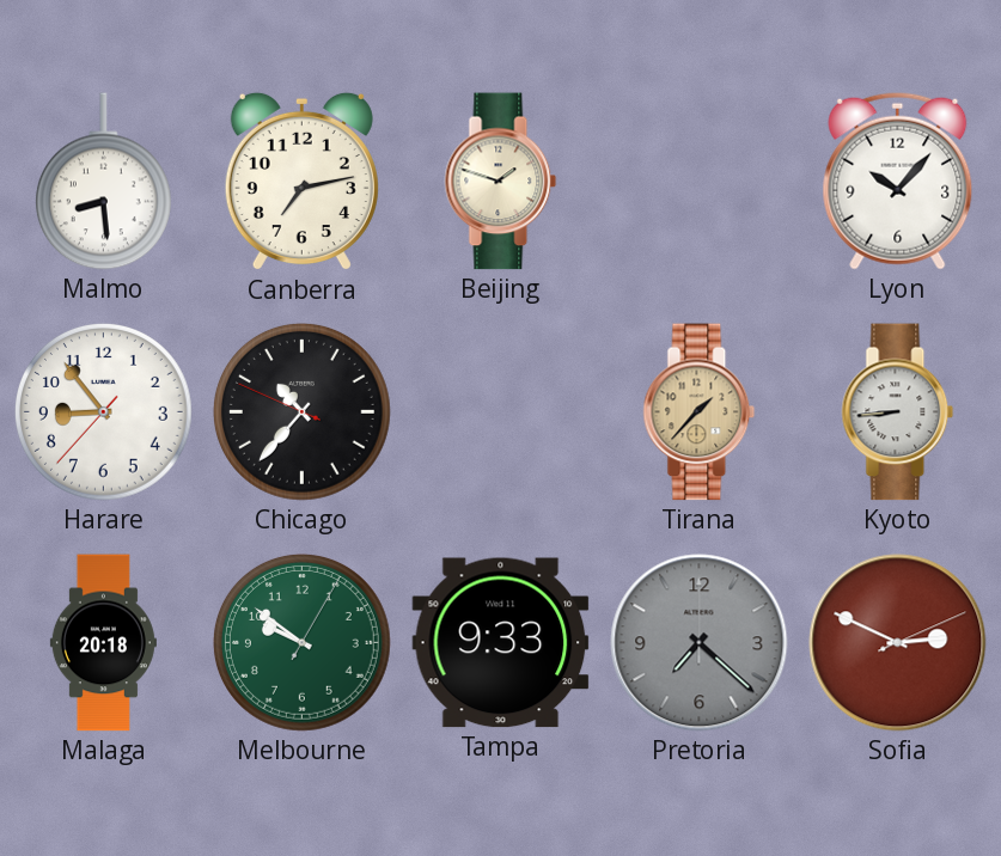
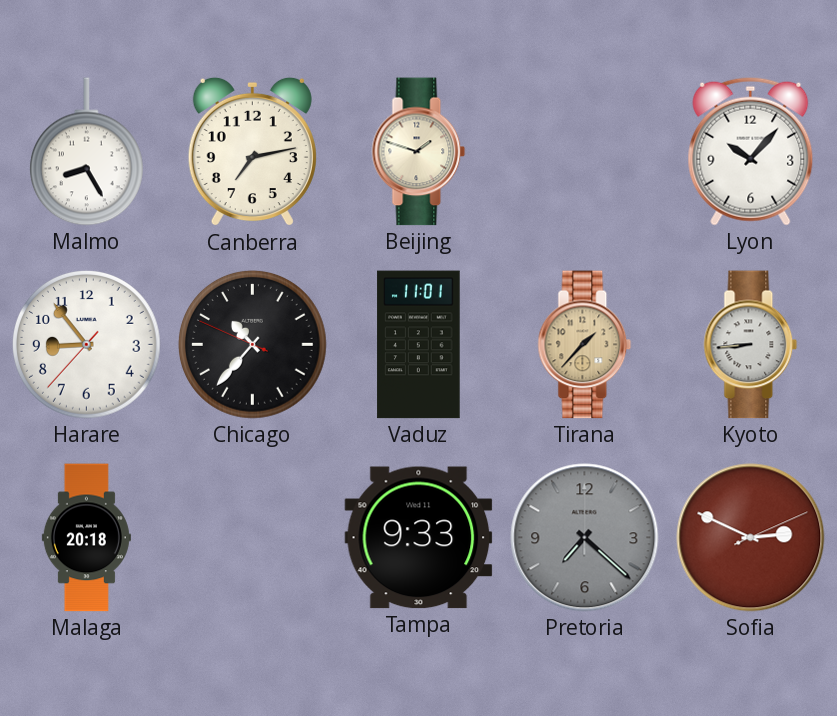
Malmo: 8:29 -> 8:25
Vaduz: none -> 11:01
Melbourne: 9:51 -> none
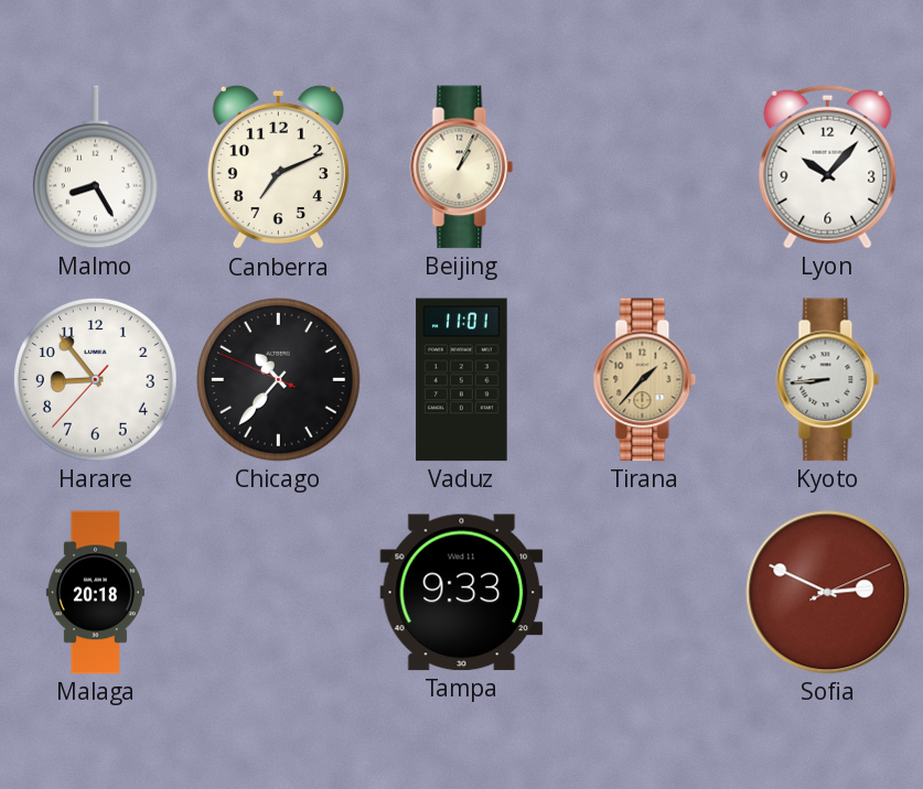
Canberra: 7:13 -> 7:11
Beijing: 1:48 -> 1:04
Pretoria: 7:22 -> none
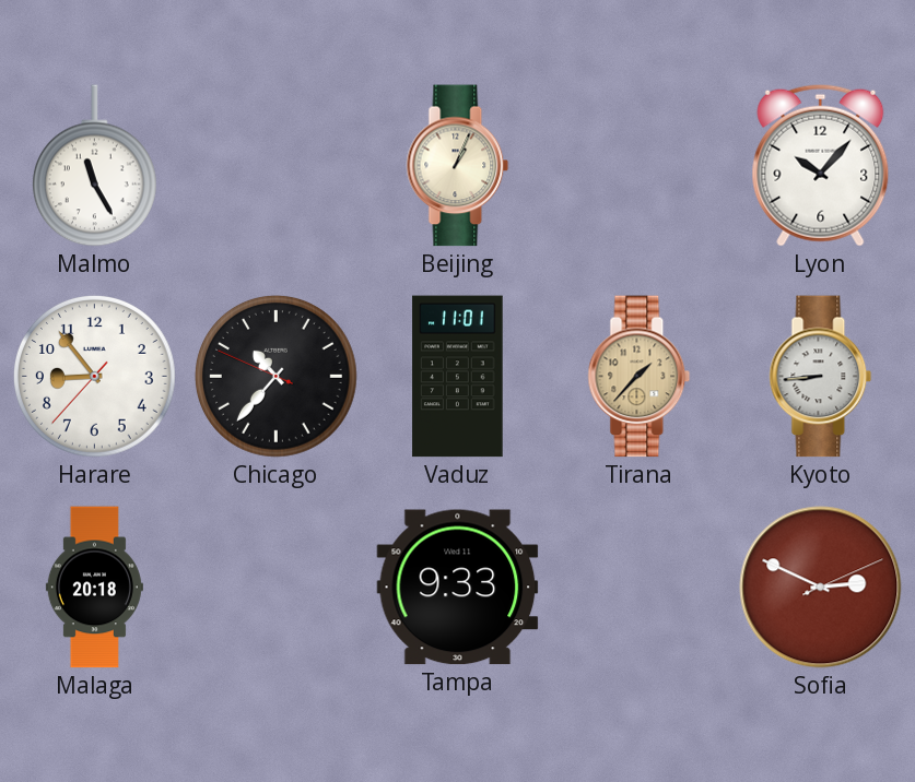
Malmo: 8:25 -> 11:25
Canberra: 7:11 -> none
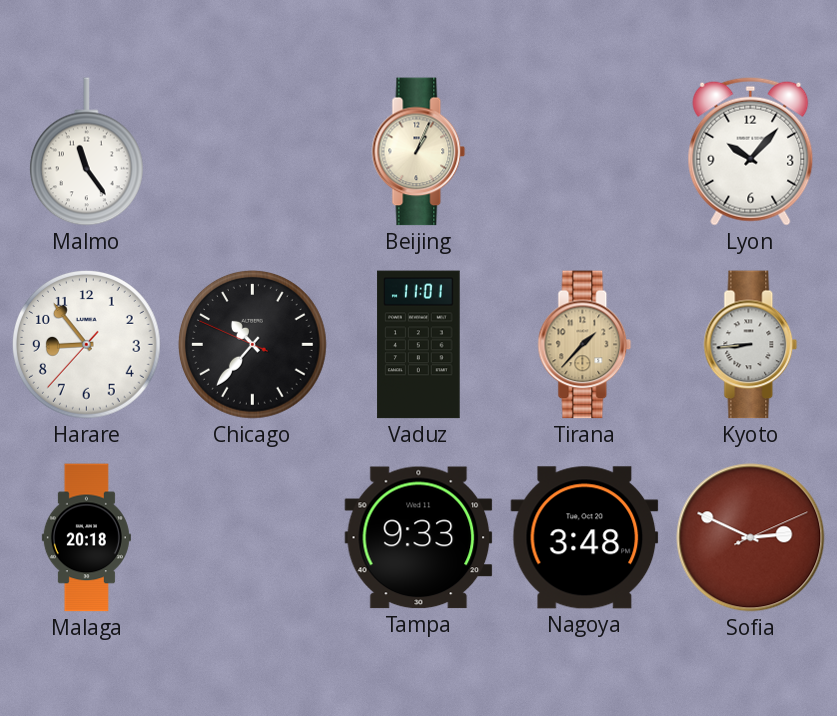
Malmo: 11:25 -> 11:24
Nagoya: none -> 3:48
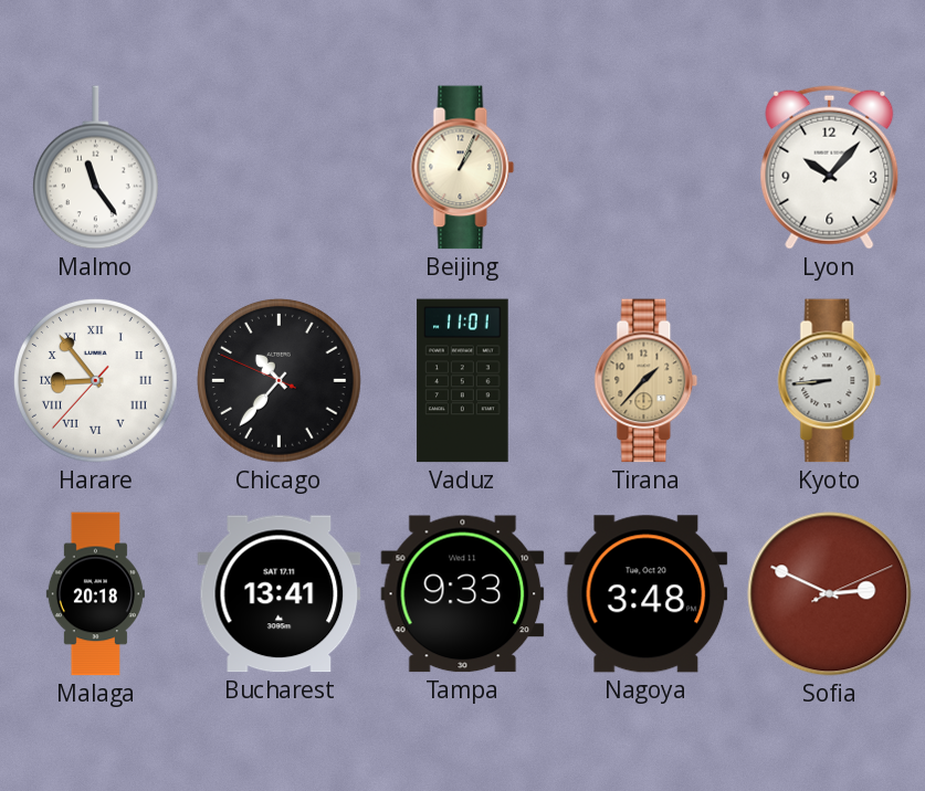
Harare numerals: Arabic -> Roman
Bucharest: none -> 13:41
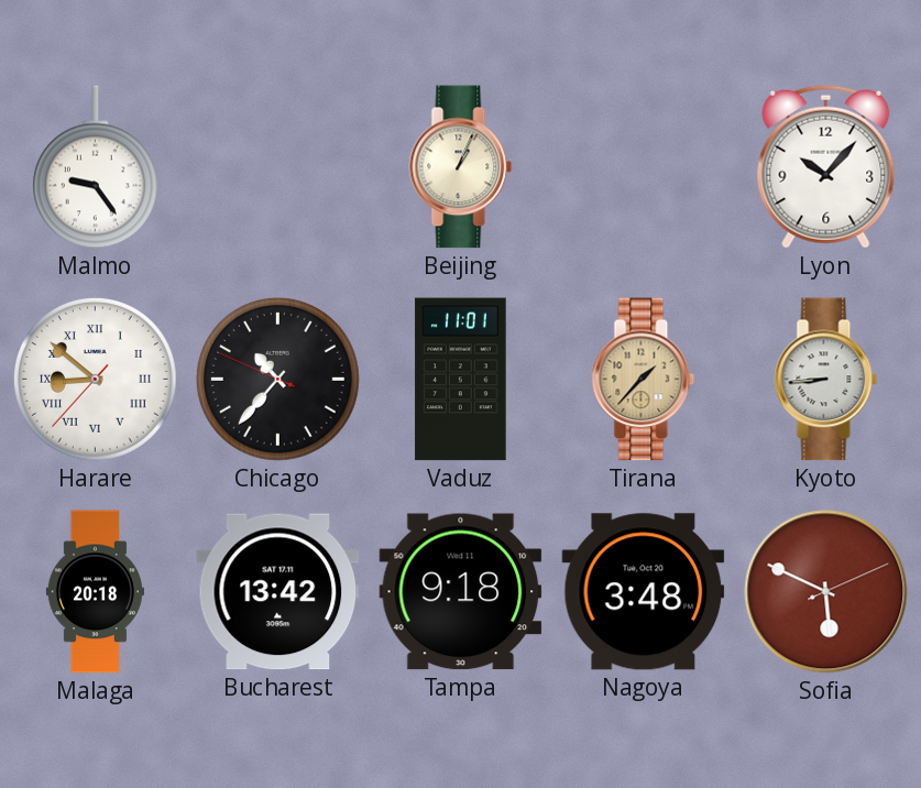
Malmo: 11:24 -> 9:24
Harare: 8:53 -> 8:51
Bucharest: 13:41 -> 13:42
Tampa: 9:33 -> 9:18
Sofia: 2:49 -> 5:49
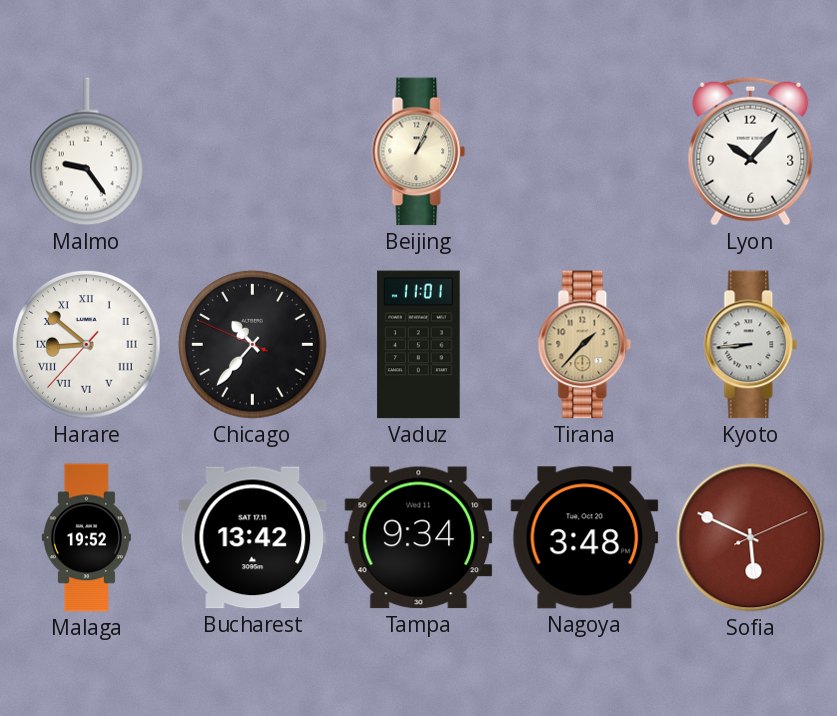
Malaga: 20:18 -> 19:52
Tampa: 9:18 -> 9:34
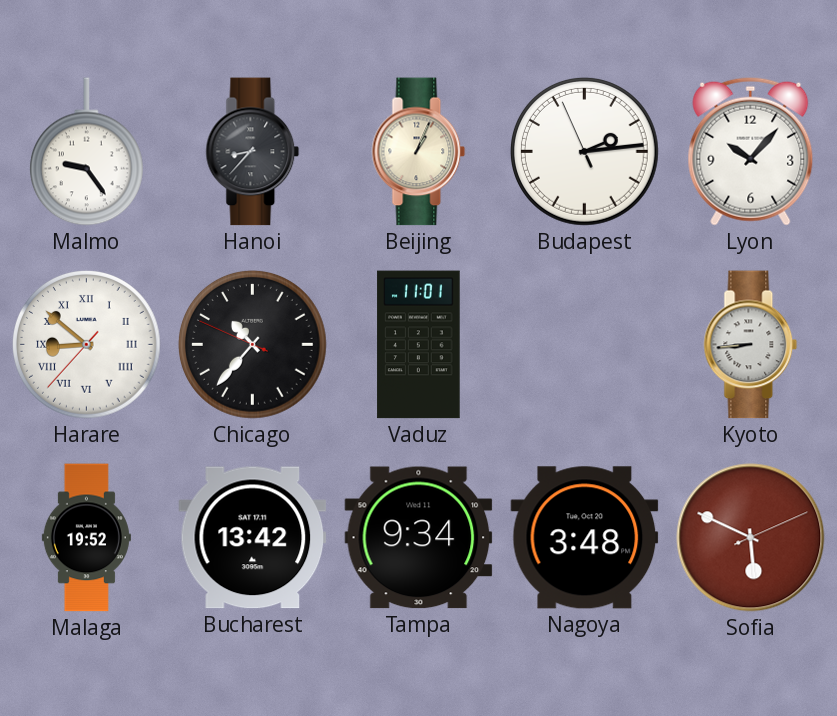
Hanoi: none -> 8:37
Budapest: none -> 2:13
Tirana: 1:37 -> none
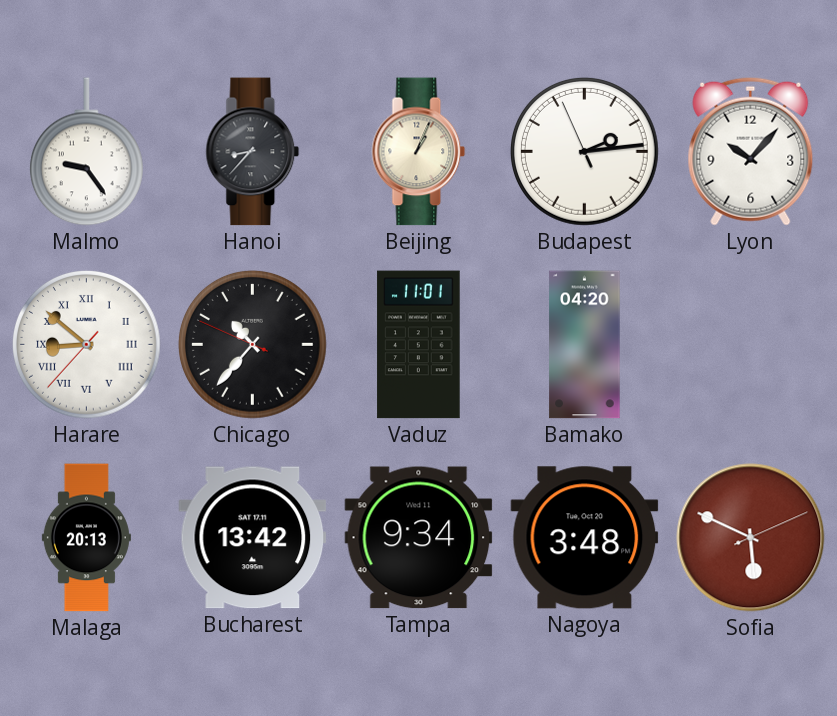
Bamako: none -> 04:20
Kyoto: 8:44 -> none
Malaga: 19:52 -> 20:13
